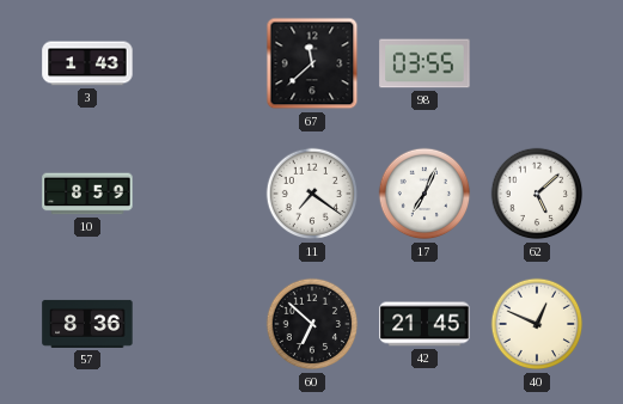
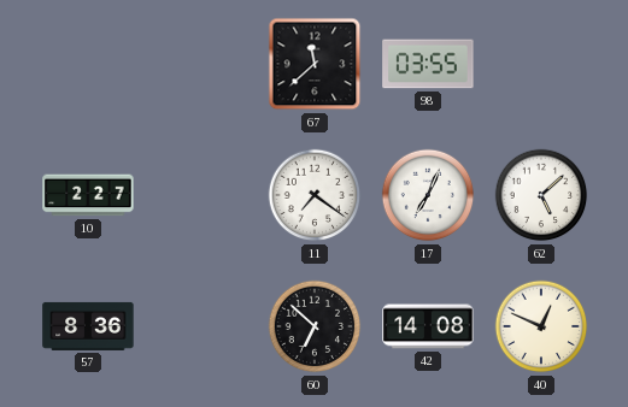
3: 1:43 -> none
10: 8:59 -> 2:27
42: 21:45 -> 14:08
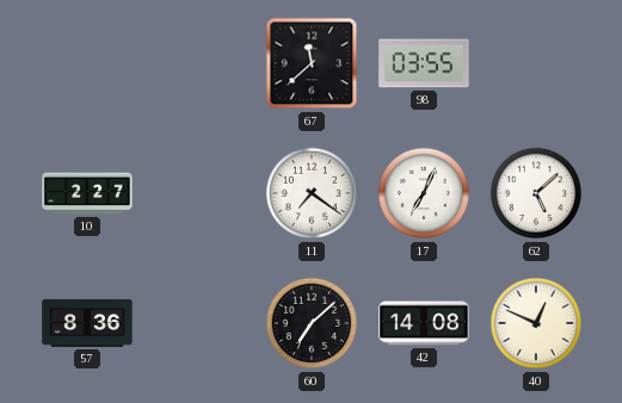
60: 6:52 -> 7:08
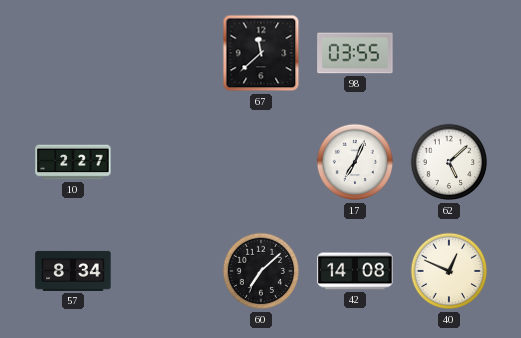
11: 7:21 -> none
57: 8:36 -> 8:34
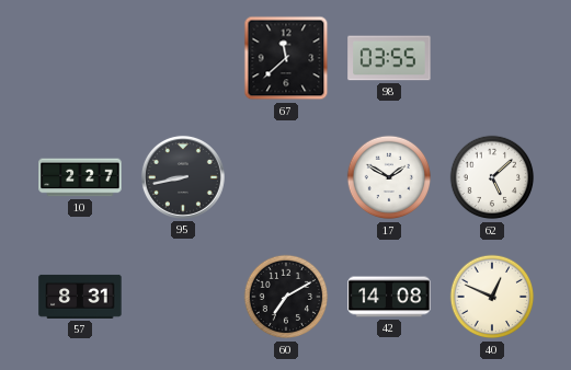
95: none -> 8:43
17: 7:04 -> 1:50
57: 8:34 -> 8:31
60: 7:08 -> 7:10
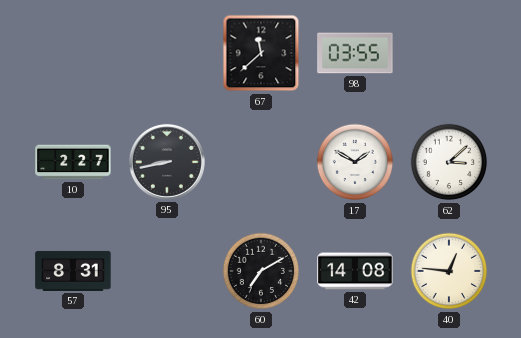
62: 5:08 -> 3:08
40: 12:49 -> 12:46
